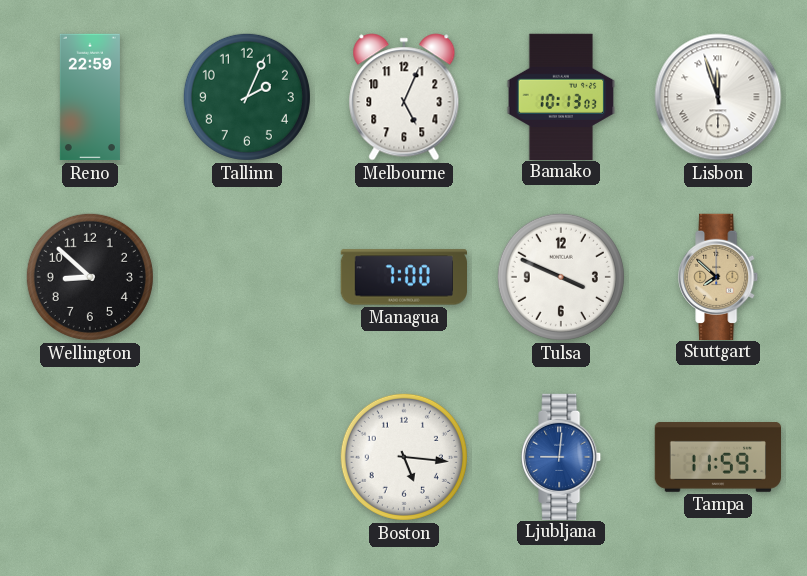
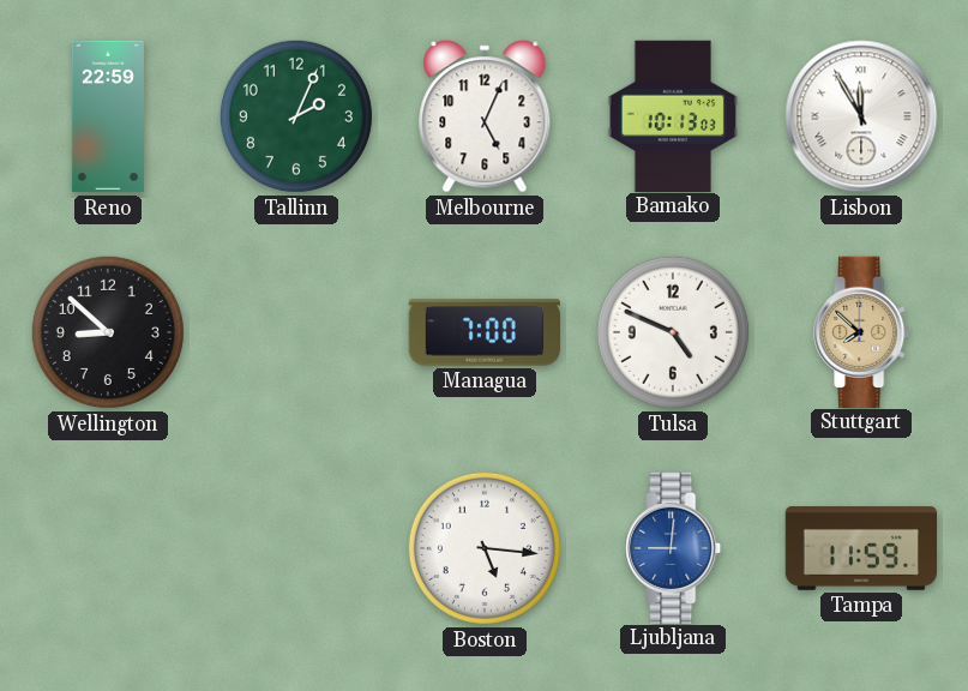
Lisbon: 11:57 -> 11:55
Tulsa: 3:49 -> 4:49
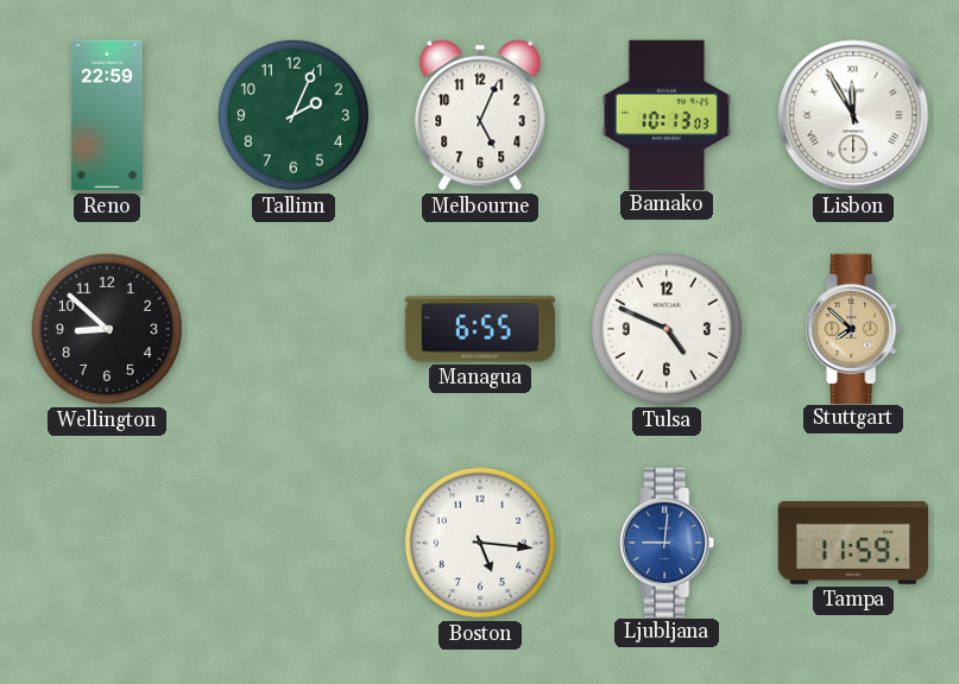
Managua: 7:00 -> 6:55
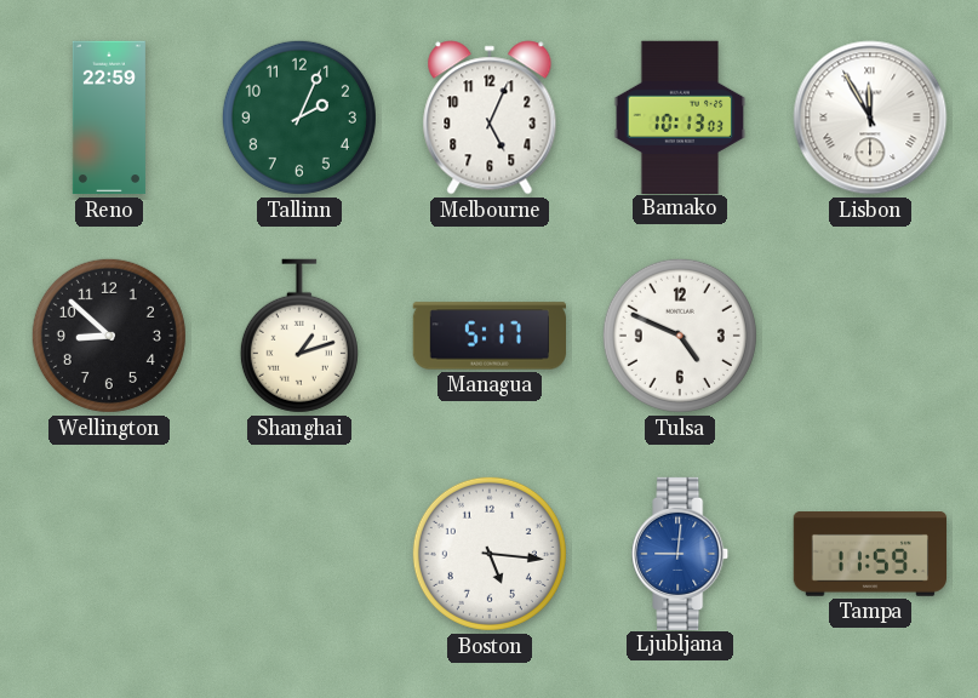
Shanghai: none -> 1:12
Managua: 6:55 -> 5:17
Stuttgart: 7:52 -> none
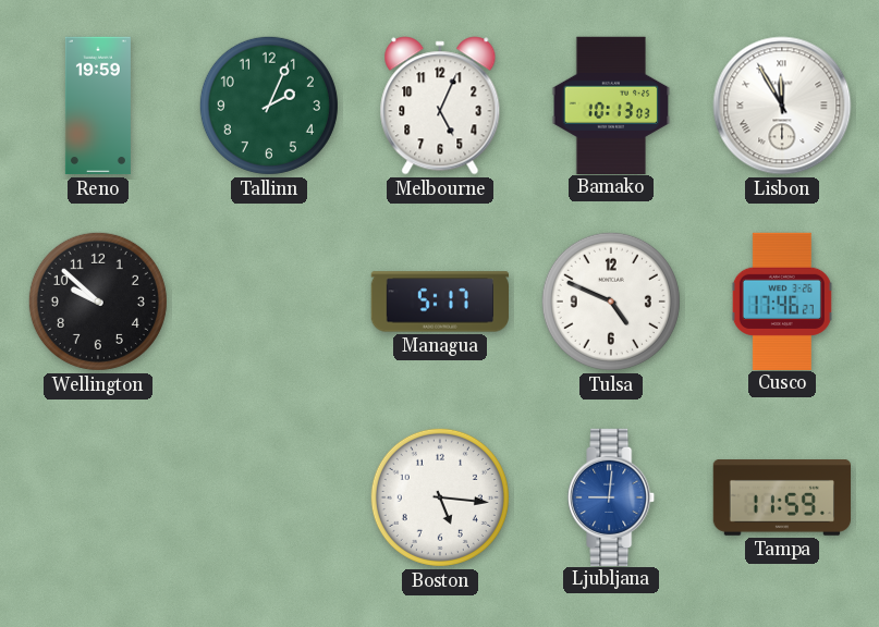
Reno: 22:59 -> 19:59
Wellington: 8:52 -> 9:52
Shanghai: 1:12 -> none
Cusco: none -> 17:46
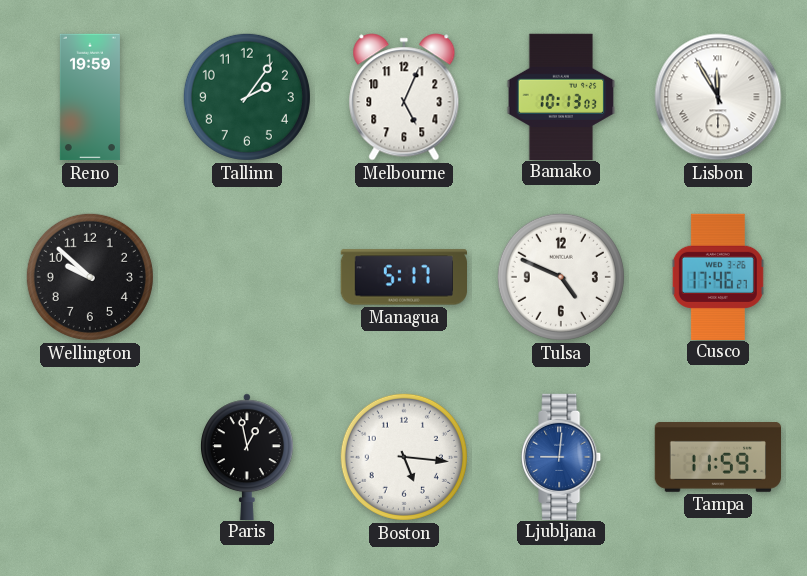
Tallinn: 2:04 -> 2:06
Paris: none -> 12:58
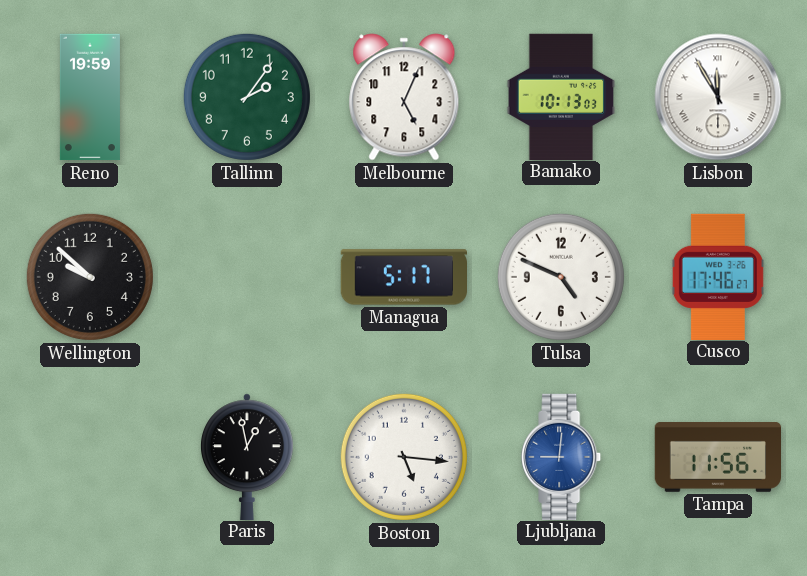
Tampa: 11:59 -> 11:56
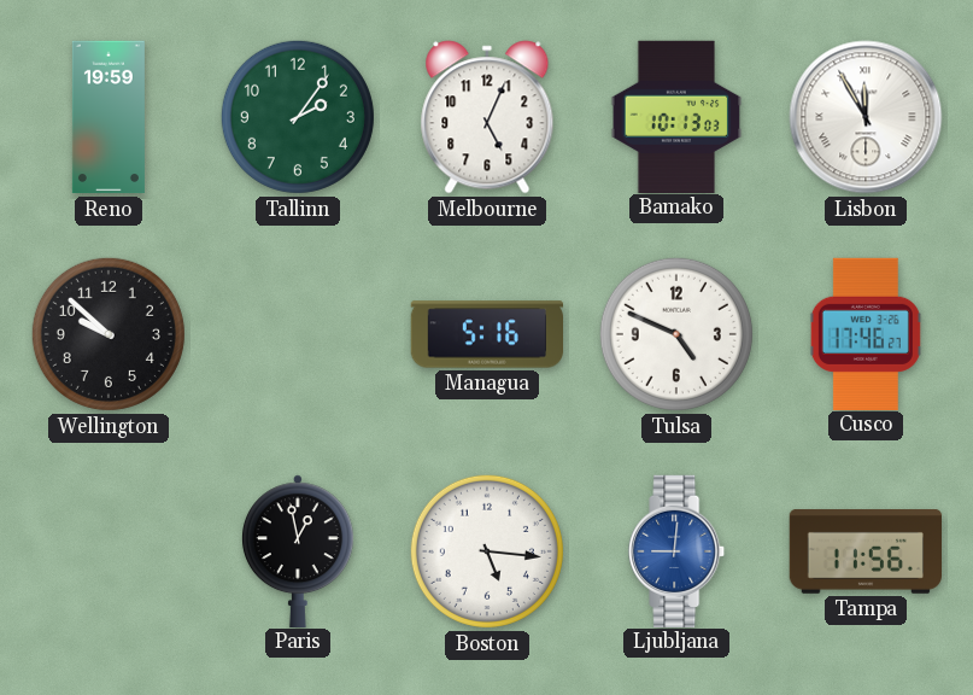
Managua: 5:17 -> 5:16
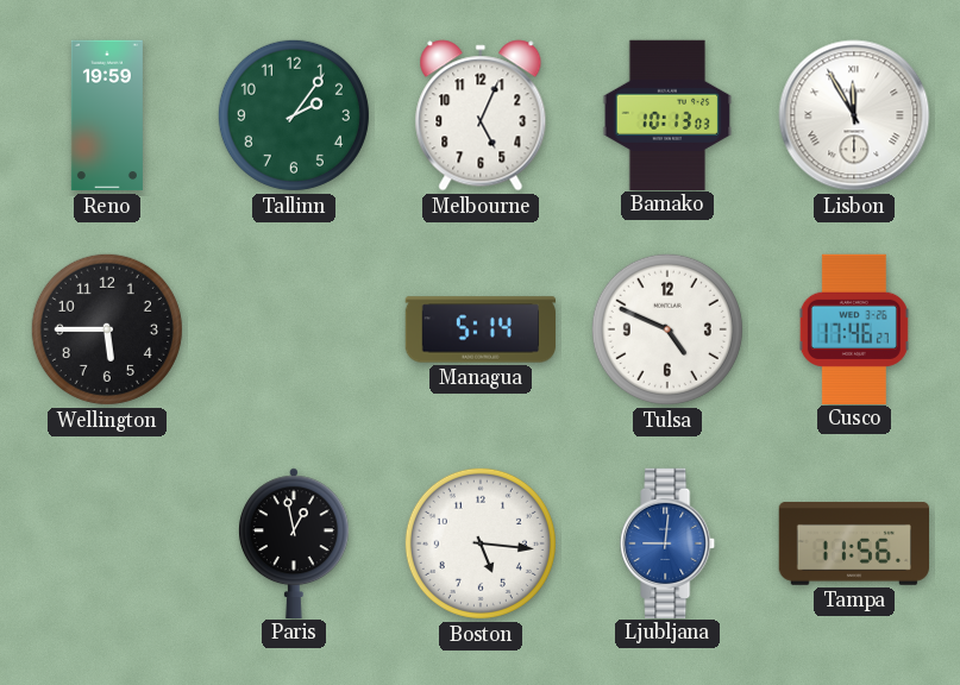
Wellington: 9:52 -> 5:45
Managua: 5:16 -> 5:14
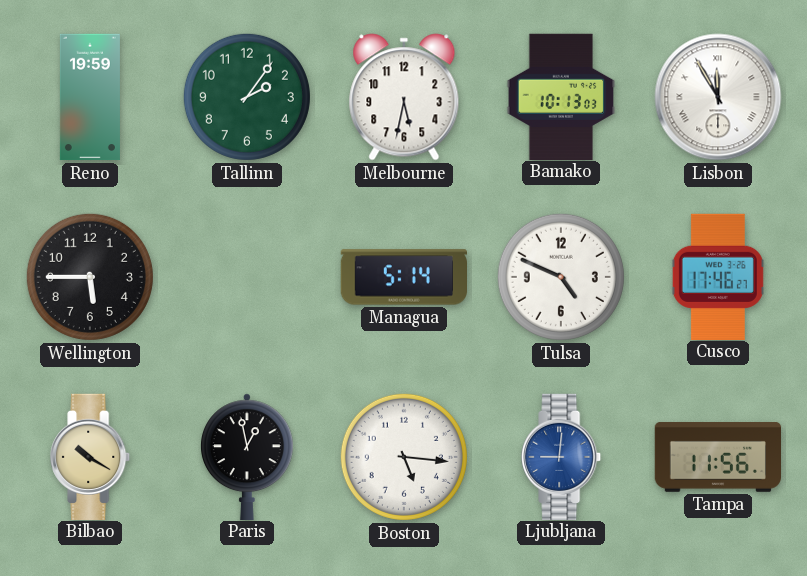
Melbourne: 5:04 -> 5:32
Bilbao: none -> 10:20
